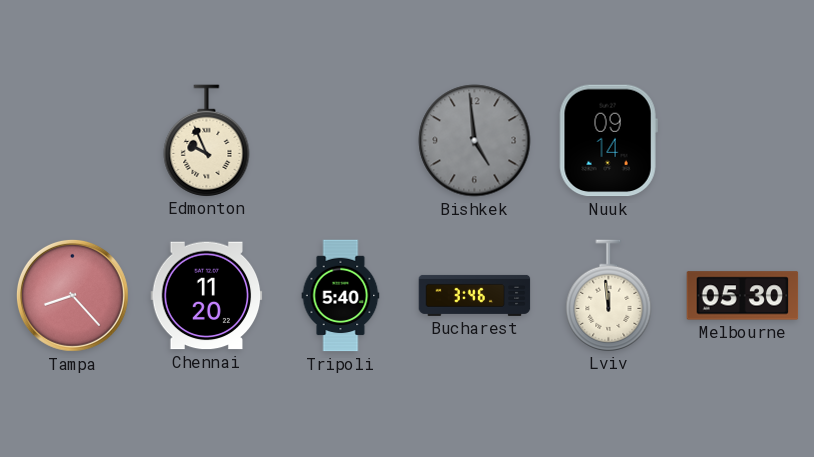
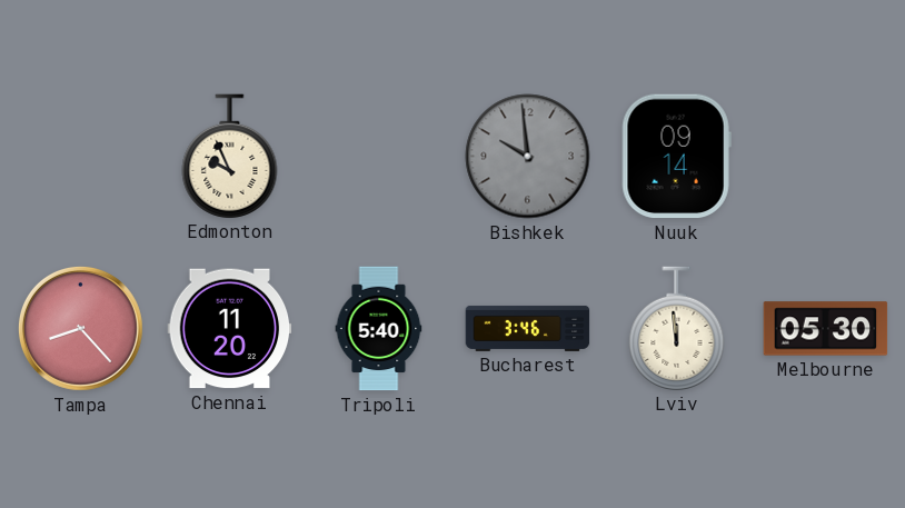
Bishkek: 4:59 -> 9:59
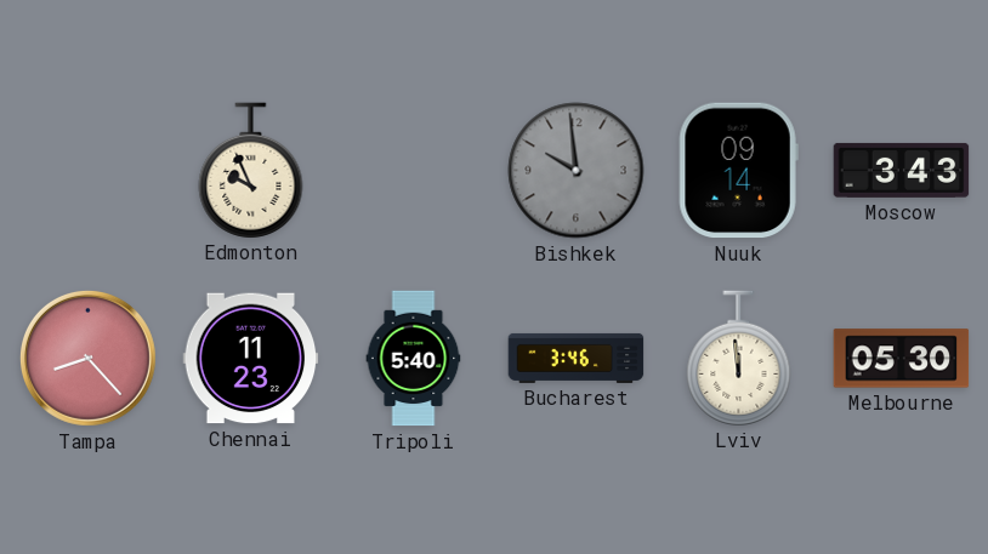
Moscow: none -> 3:43
Chennai: 11:20 -> 11:23
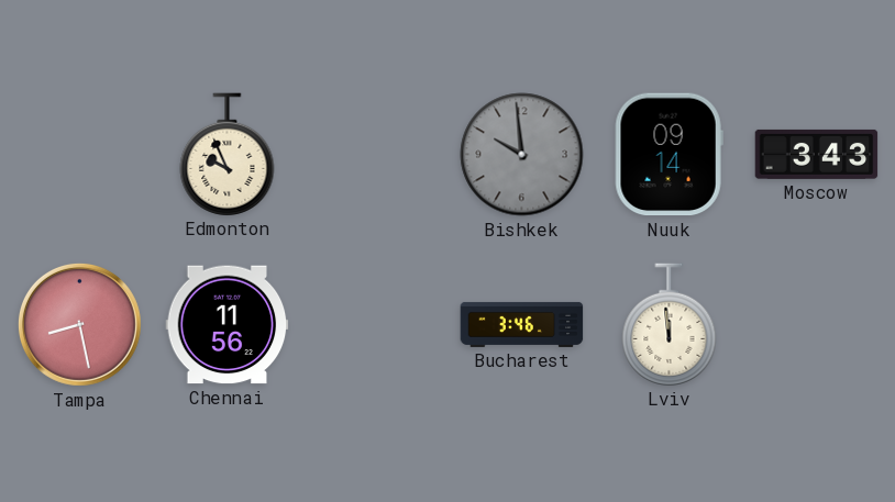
Tampa: 8:23 -> 8:28
Chennai: 11:23 -> 11:56
Tripoli: 5:40 -> none
Melbourne: 05:30 -> none
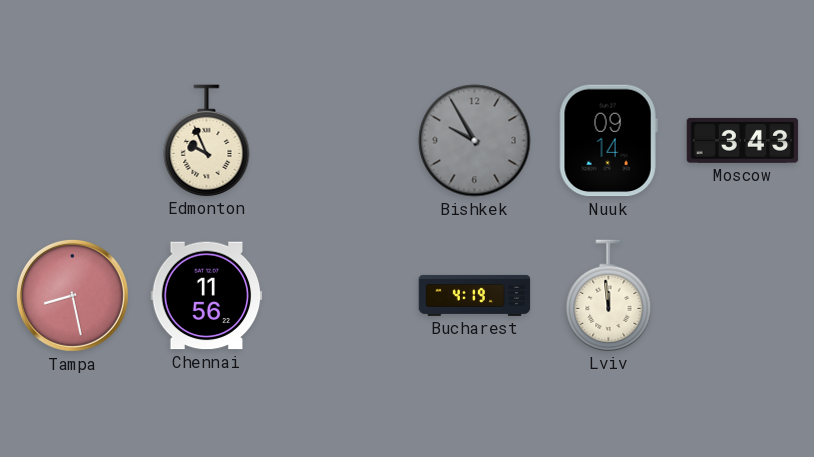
Bishkek: 9:59 -> 9:55
Bucharest: 3:46 -> 4:19
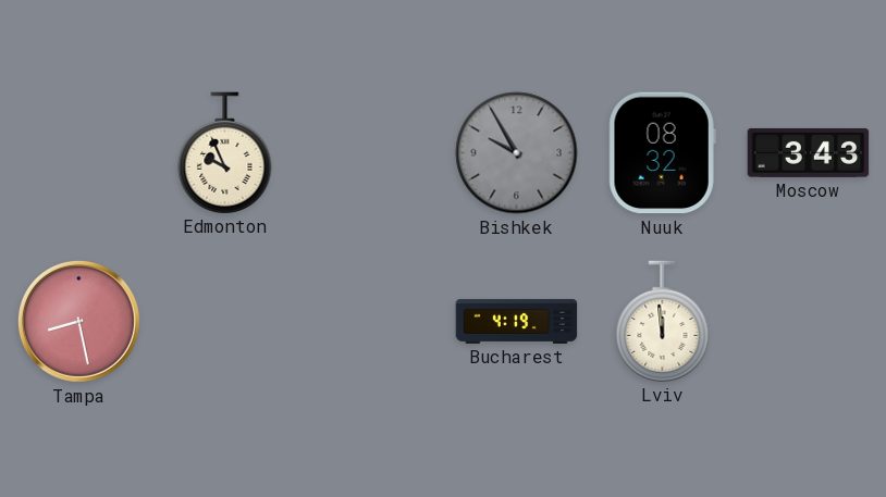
Nuuk: 09:14 -> 08:32
Chennai: 11:56 -> none
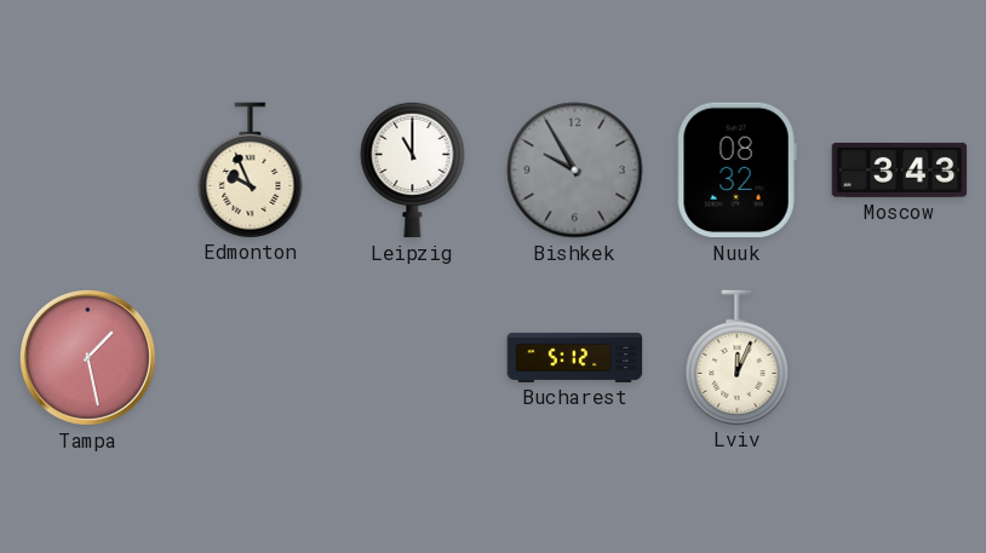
Leipzig: none -> 11:00
Tampa: 8:28 -> 1:28
Bucharest: 4:19 -> 5:12
Lviv: 11:59 -> 12:04
